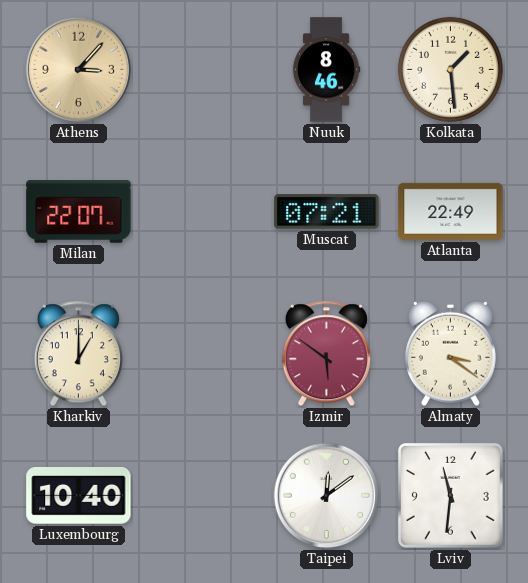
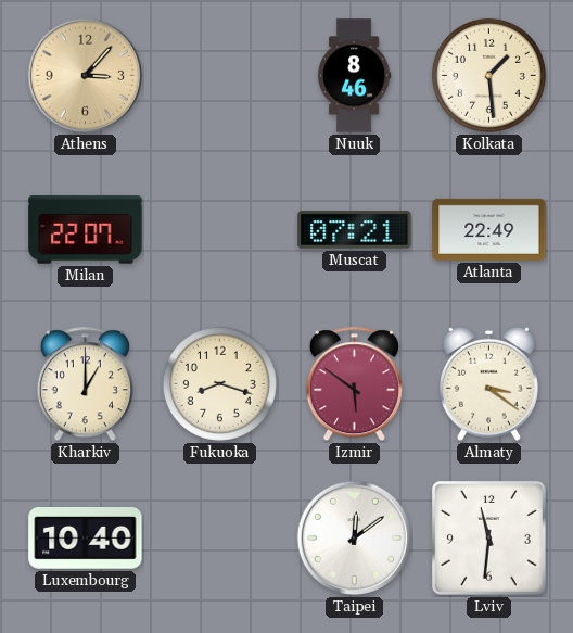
Fukuoka: none -> 8:18
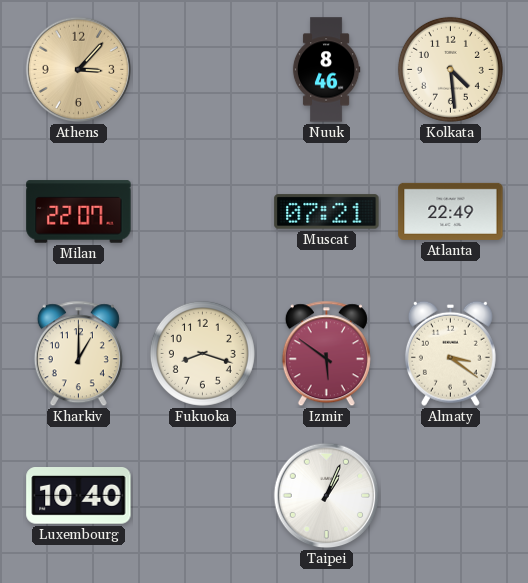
Kolkata: 1:29 -> 4:29
Taipei: 12:09 -> 1:04
Lviv: 11:31 -> none
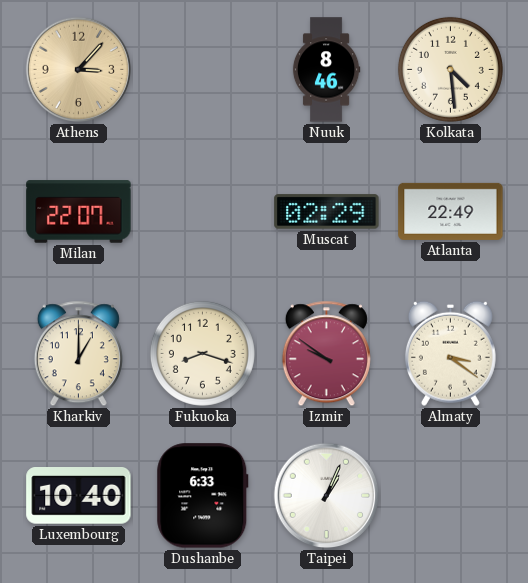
Muscat: 07:21 -> 02:29
Izmir: 5:51 -> 9:51
Dushanbe: none -> 6:33
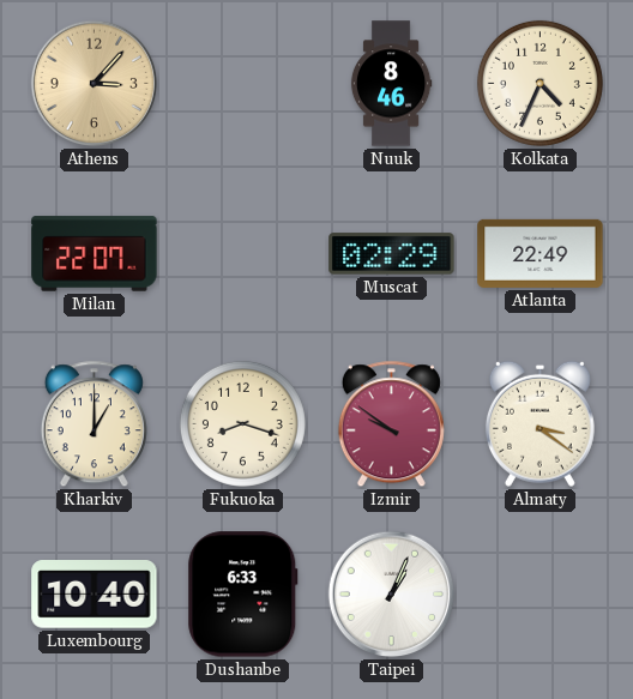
Kolkata: 4:29 -> 4:34
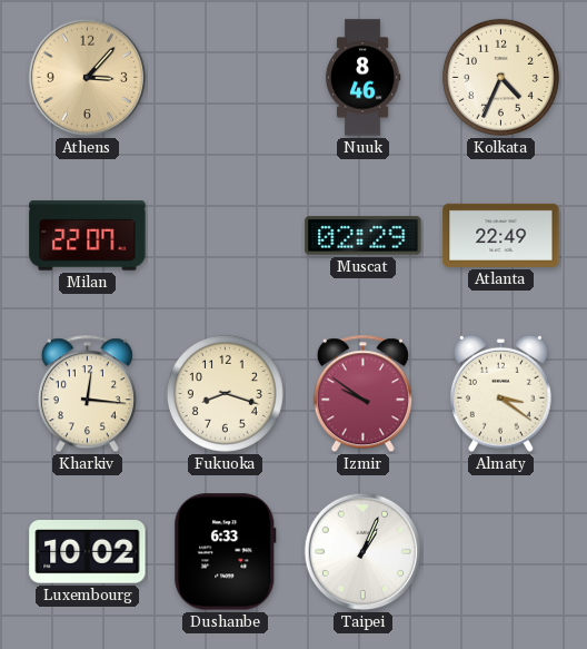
Kharkiv: 1:00 -> 12:16
Luxembourg: 10:40 -> 10:02
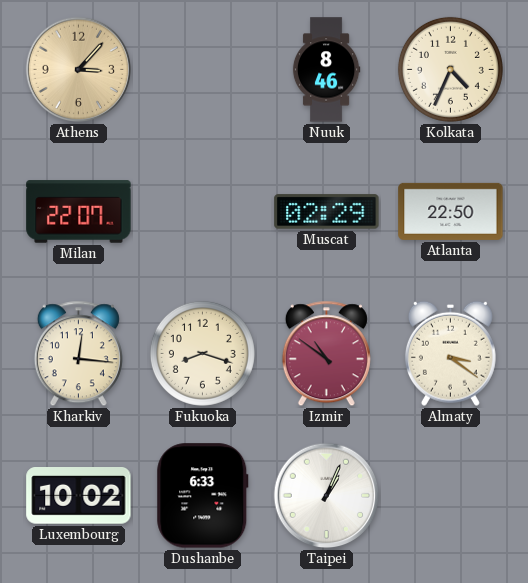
Atlanta: 22:49 -> 22:50
Izmir: 9:51 -> 10:51
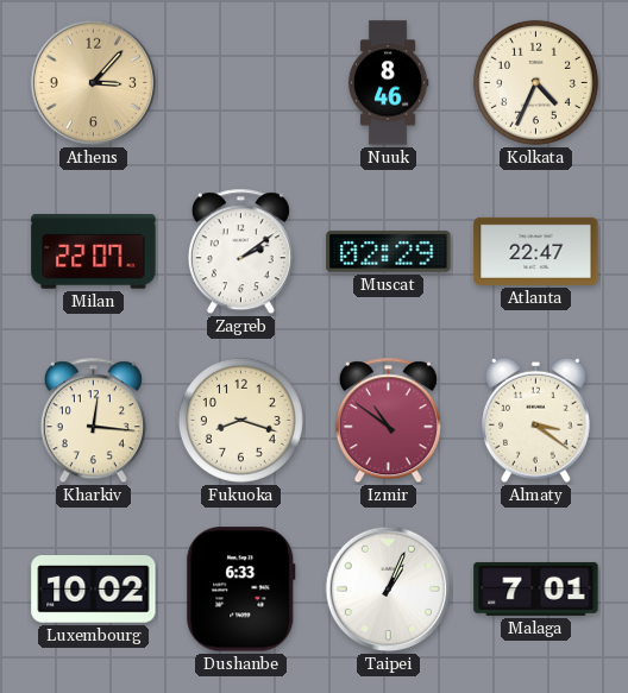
Zagreb: none -> 2:09
Atlanta: 22:50 -> 22:47
Malaga: none -> 7:01
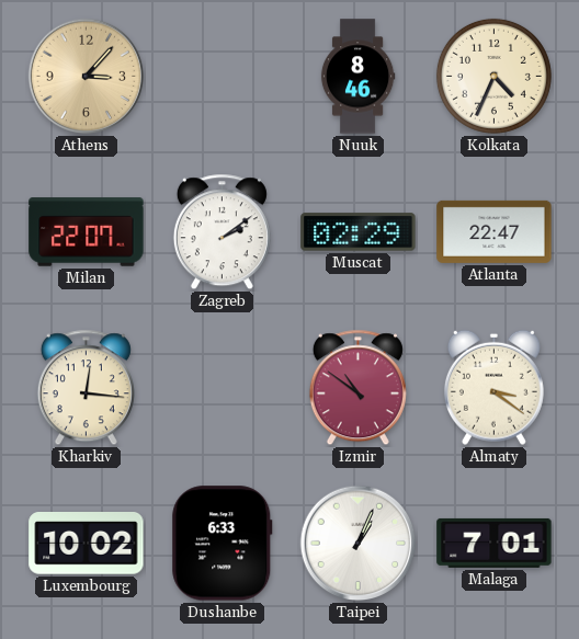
Fukuoka: 8:18 -> none
